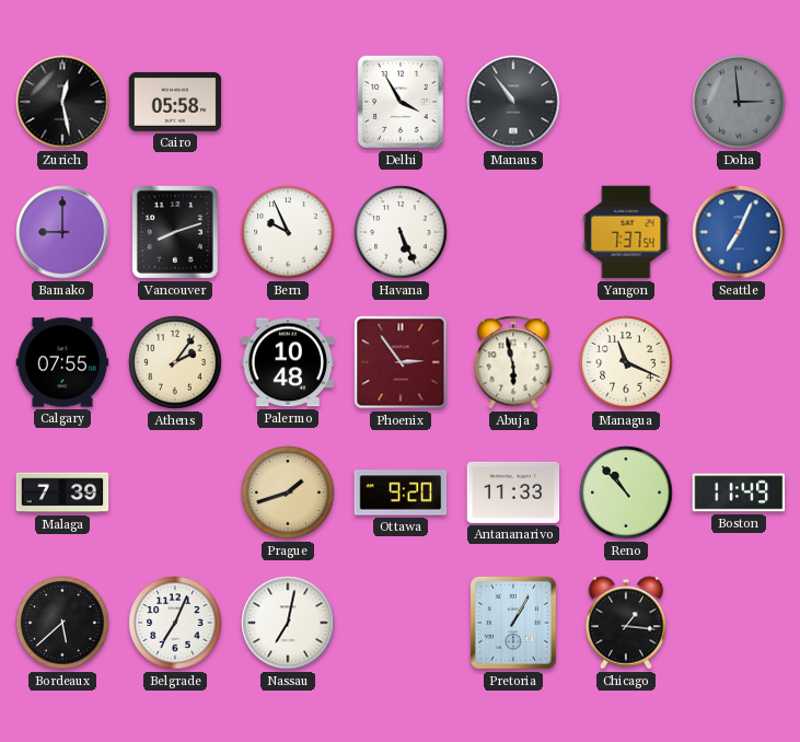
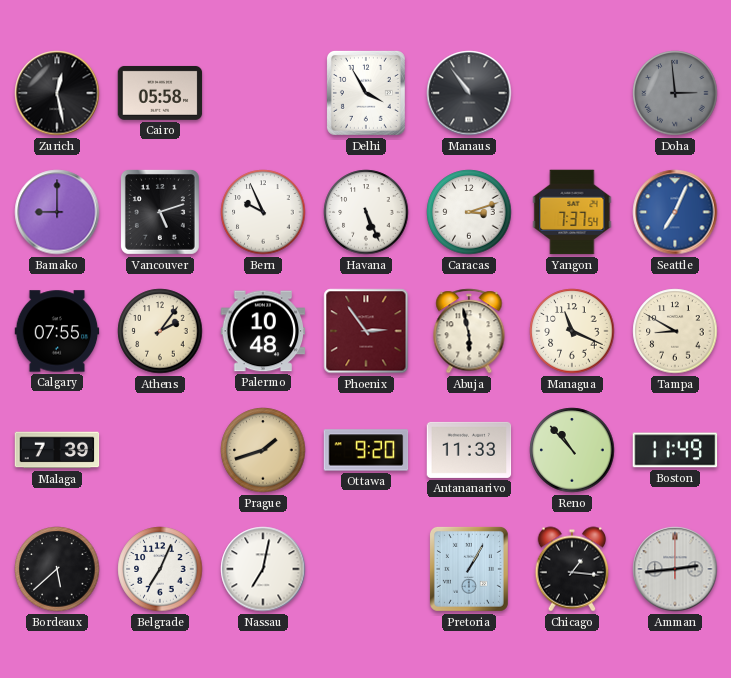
Vancouver: 8:12 -> 5:12
Caracas: none -> 3:12
Tampa: none -> 8:50
Amman: none -> 2:44
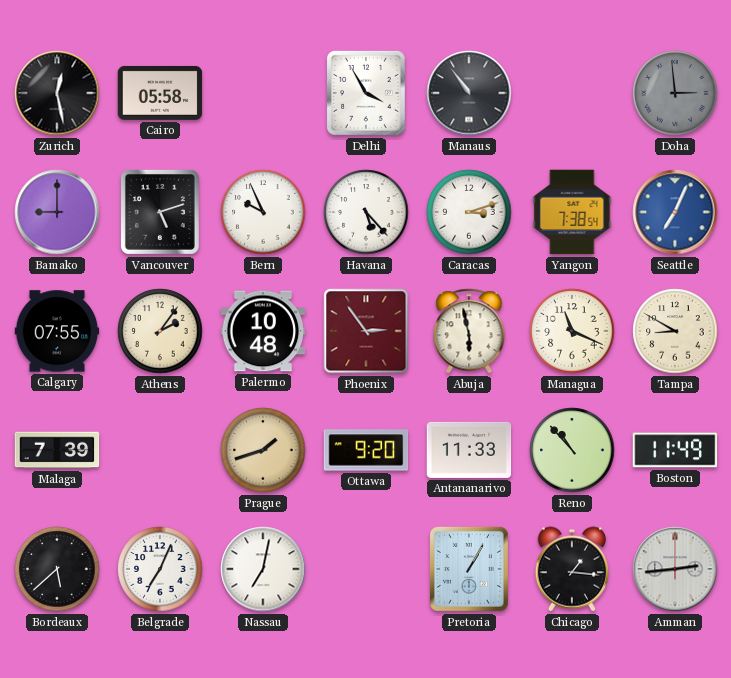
Havana: 5:26 -> 5:23
Yangon: 7:37 -> 7:38
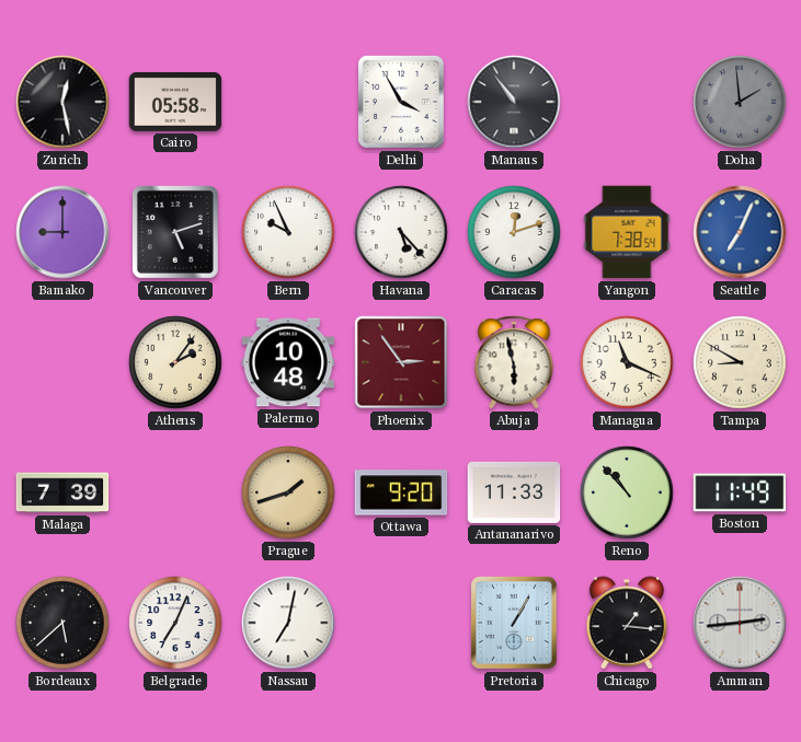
Doha: 2:59 -> 1:59
Caracas: 3:12 -> 12:12
Calgary: 07:55 -> none
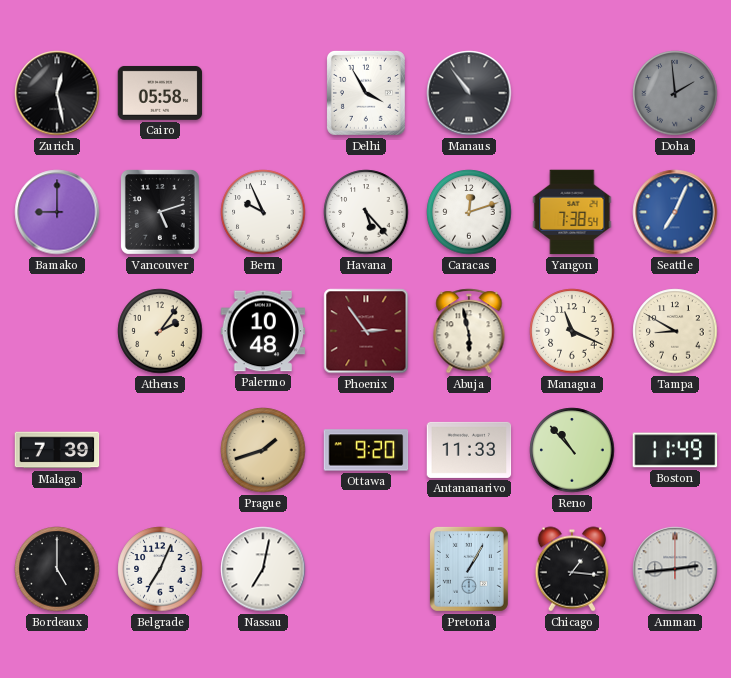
Bordeaux: 5:38 -> 5:00
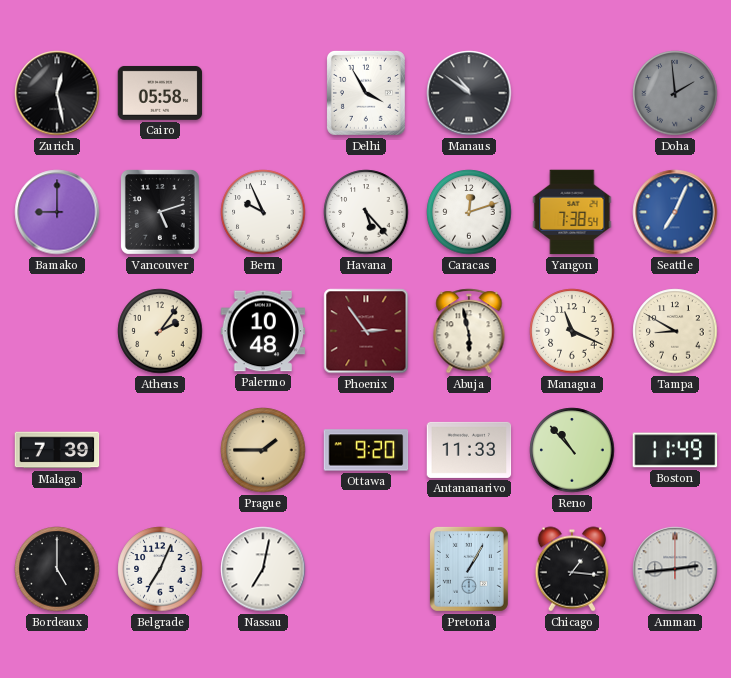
Manaus: 10:54 -> 10:51
Prague: 1:42 -> 1:45
